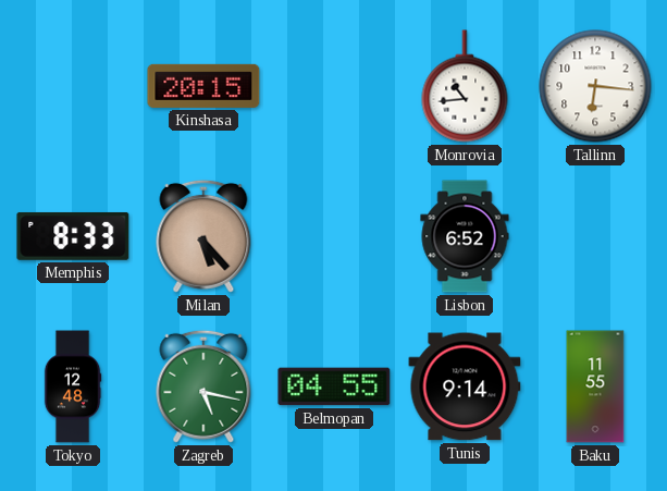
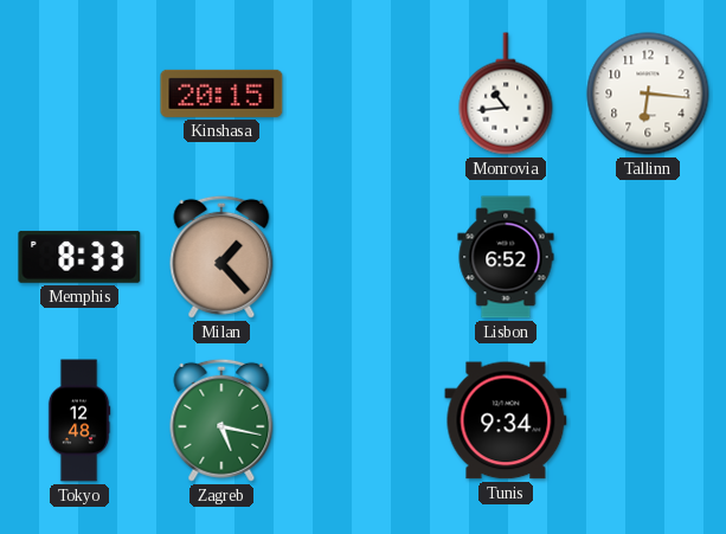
Milan: 5:23 -> 1:23
Belmopan: 04:55 -> none
Tunis: 9:14 -> 9:34
Baku: 11:55 -> none
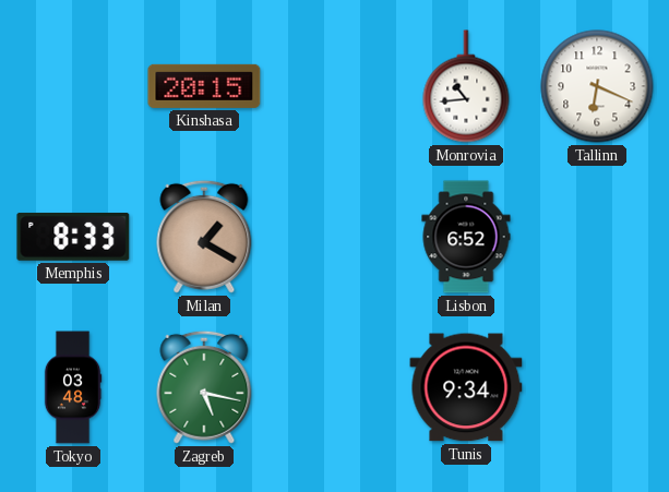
Tallinn: 6:16 -> 6:19
Milan: 1:23 -> 1:20
Tokyo: 12:48 -> 03:48
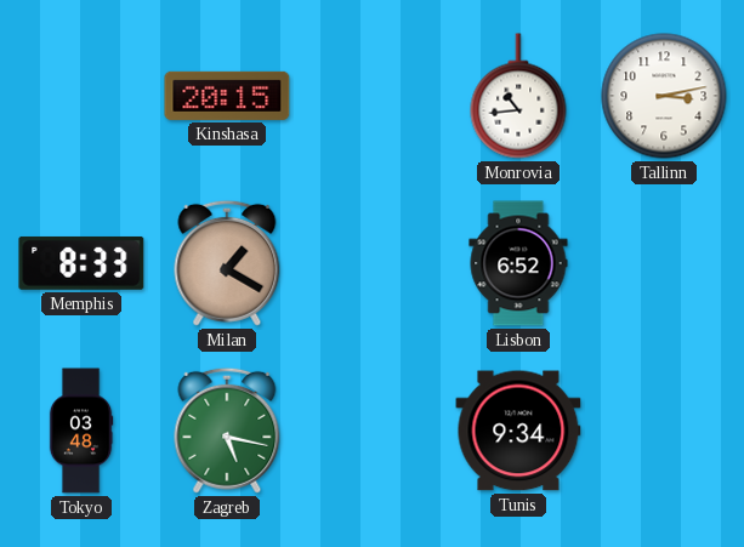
Tallinn: 6:19 -> 3:13
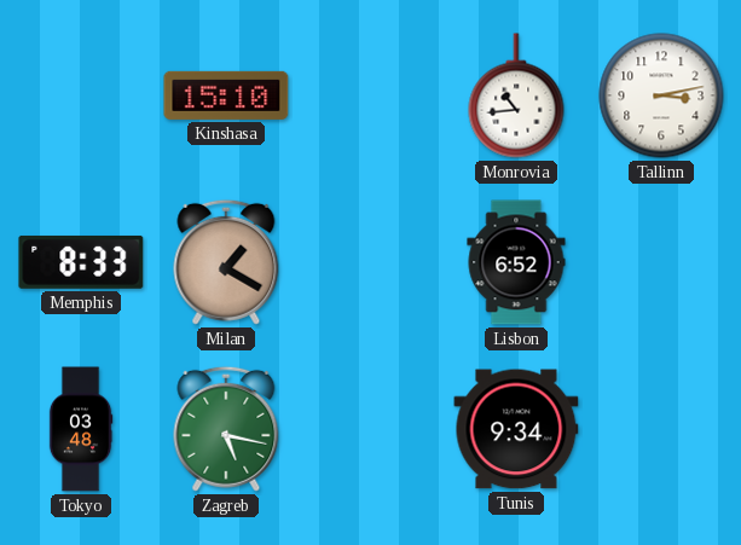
Kinshasa: 20:15 -> 15:10
